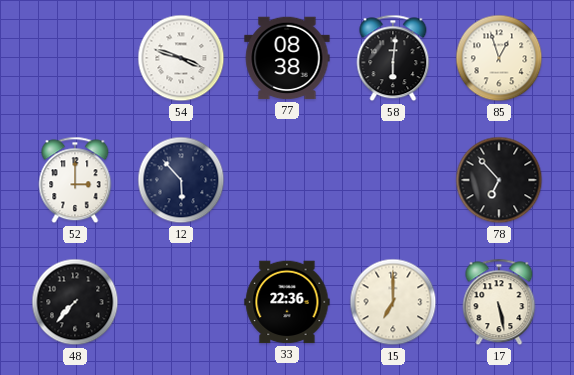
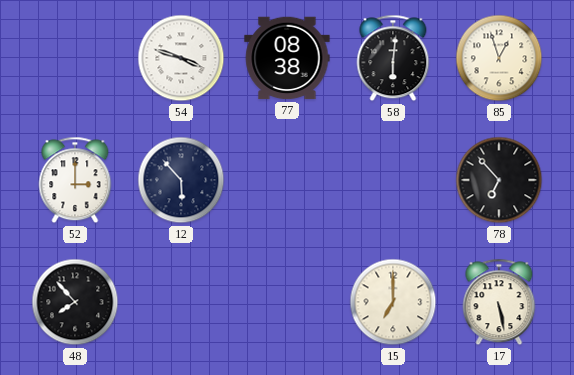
48: 7:37 -> 7:53
33: 22:36 -> none
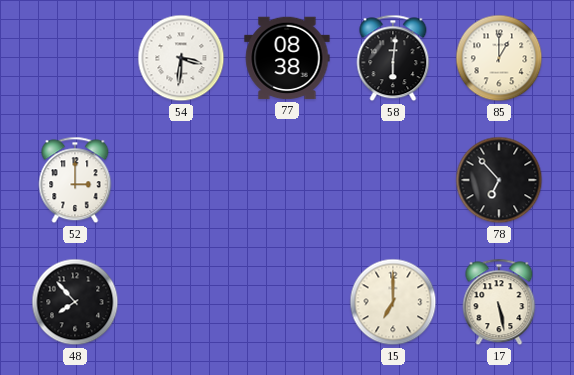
54: 3:48 -> 3:31
85: 12:57 -> 1:00
12: 5:53 -> none
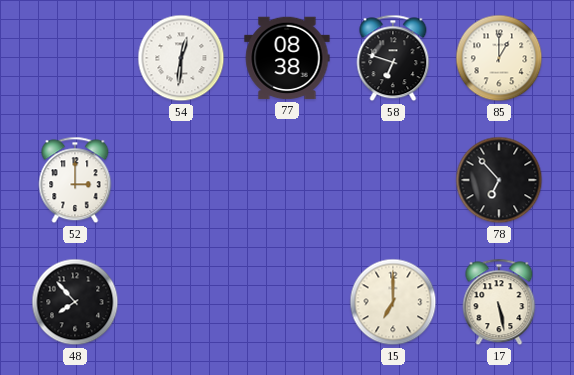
54: 3:31 -> 12:31
58: 6:01 -> 6:48
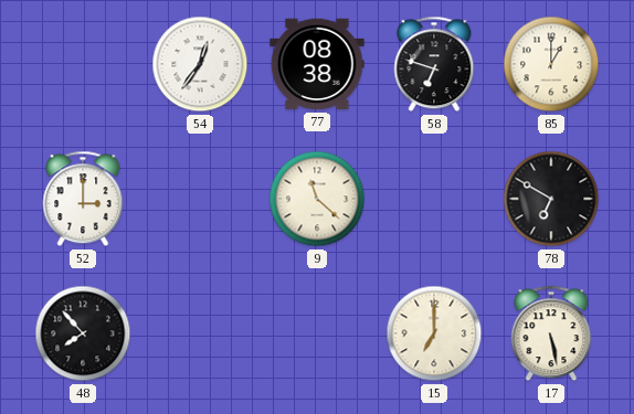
54: 12:31 -> 12:36
9: none -> 11:22
78: 6:53 -> 6:50
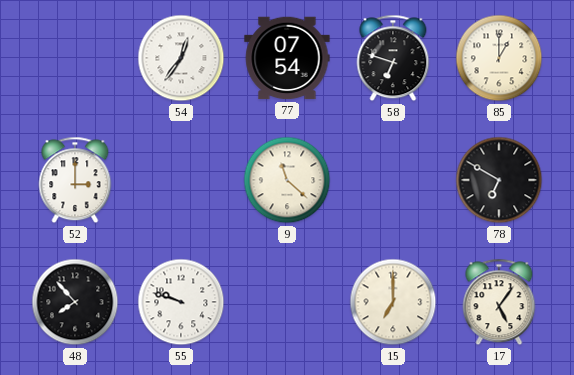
77: 08:38 -> 07:54
55: none -> 9:48
17: 5:28 -> 5:06
